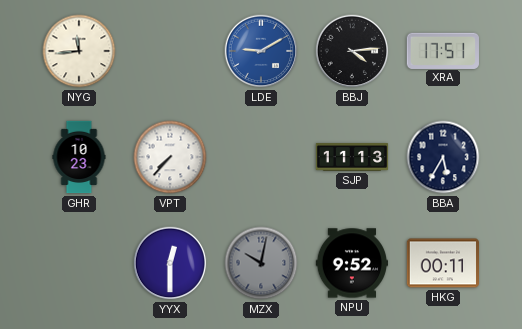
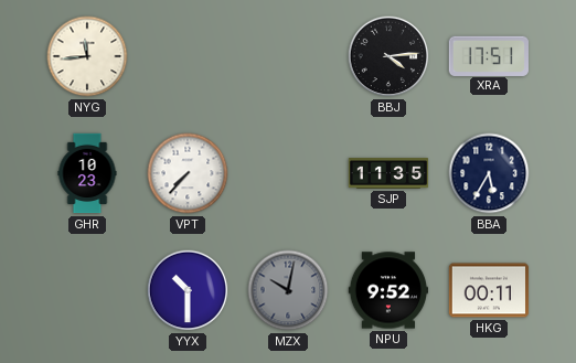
LDE: 9:10 -> none
SJP: 11:13 -> 11:35
YYX: 12:30 -> 10:30
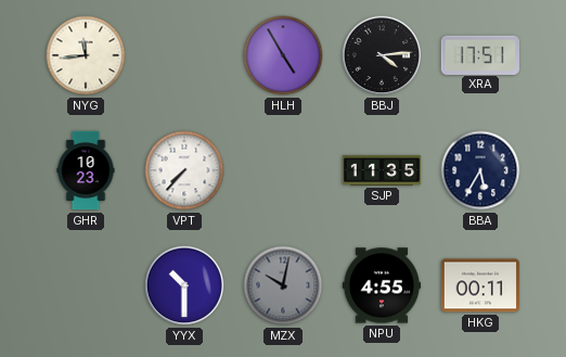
HLH: none -> 4:55
NPU: 9:52 -> 4:55
